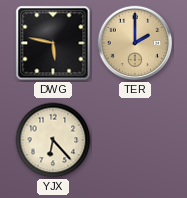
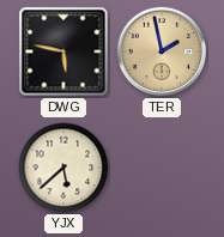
TER: 2:00 -> 1:58
YJX: 6:23 -> 5:38
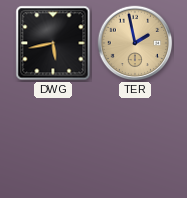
DWG: 5:47 -> 5:43
YJX: 5:38 -> none
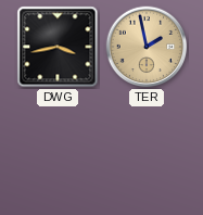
DWG: 5:43 -> 3:43
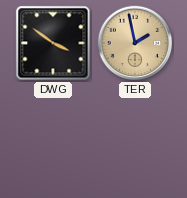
DWG: 3:43 -> 3:51
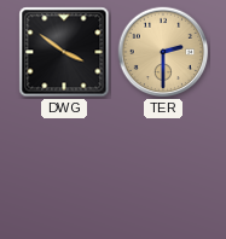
TER: 1:58 -> 2:30
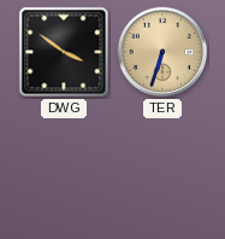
TER: 2:30 -> 6:33
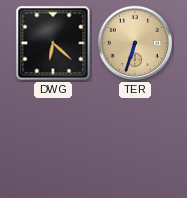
DWG: 3:51 -> 6:22
